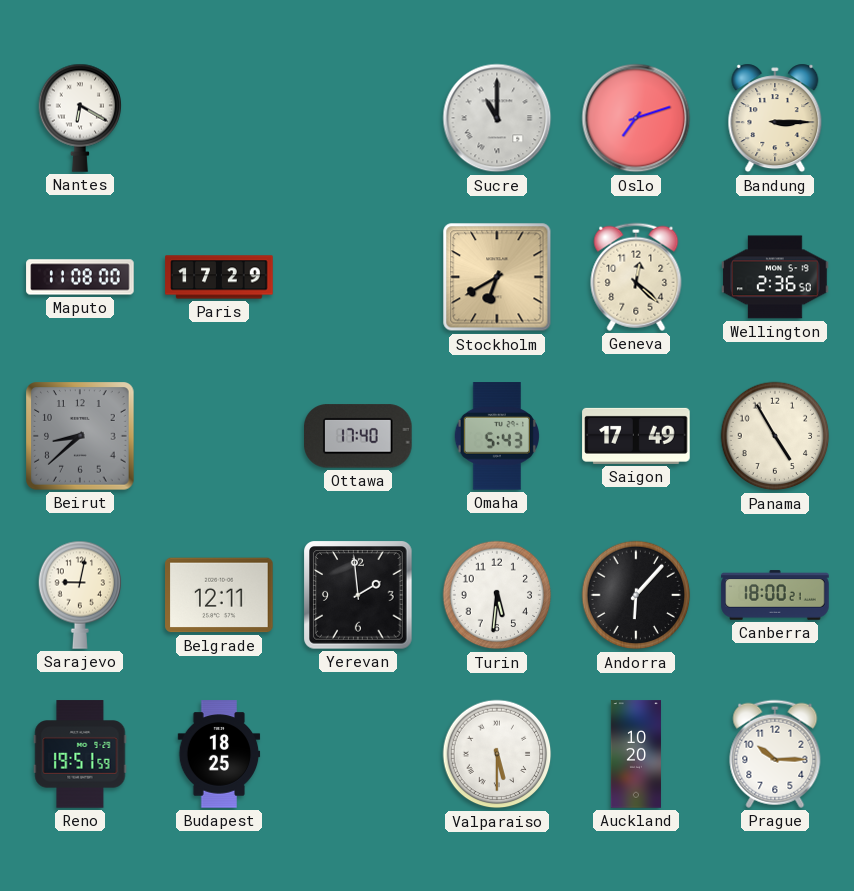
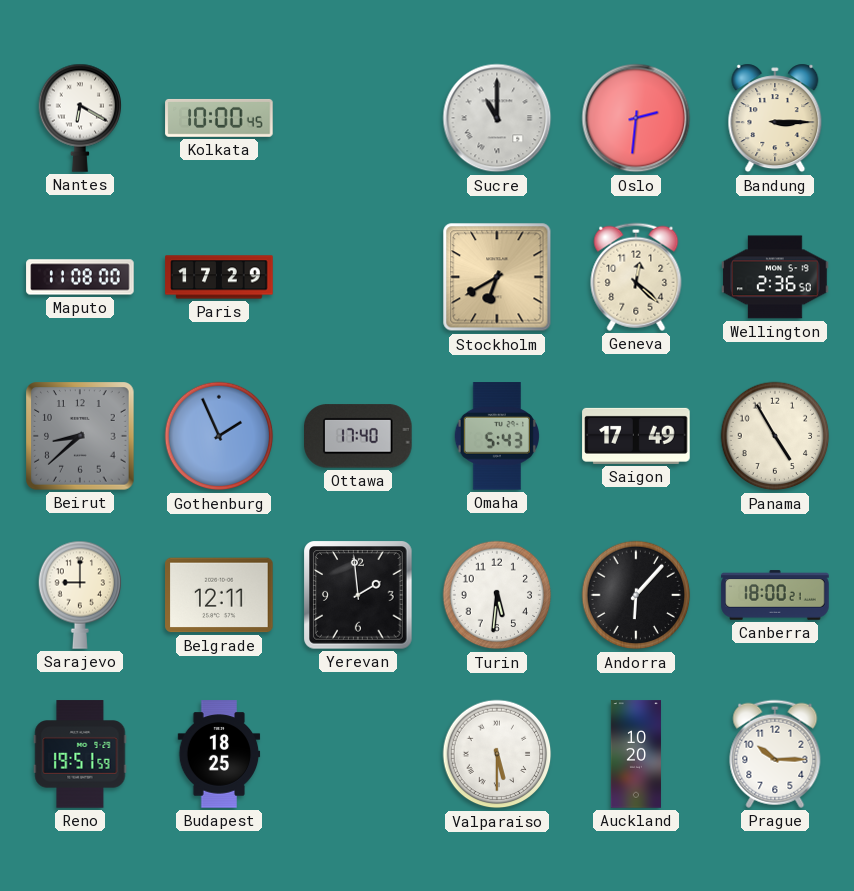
Kolkata: none -> 10:00
Oslo: 7:12 -> 2:31
Gothenburg: none -> 1:56
Sarajevo: 9:02 -> 9:00
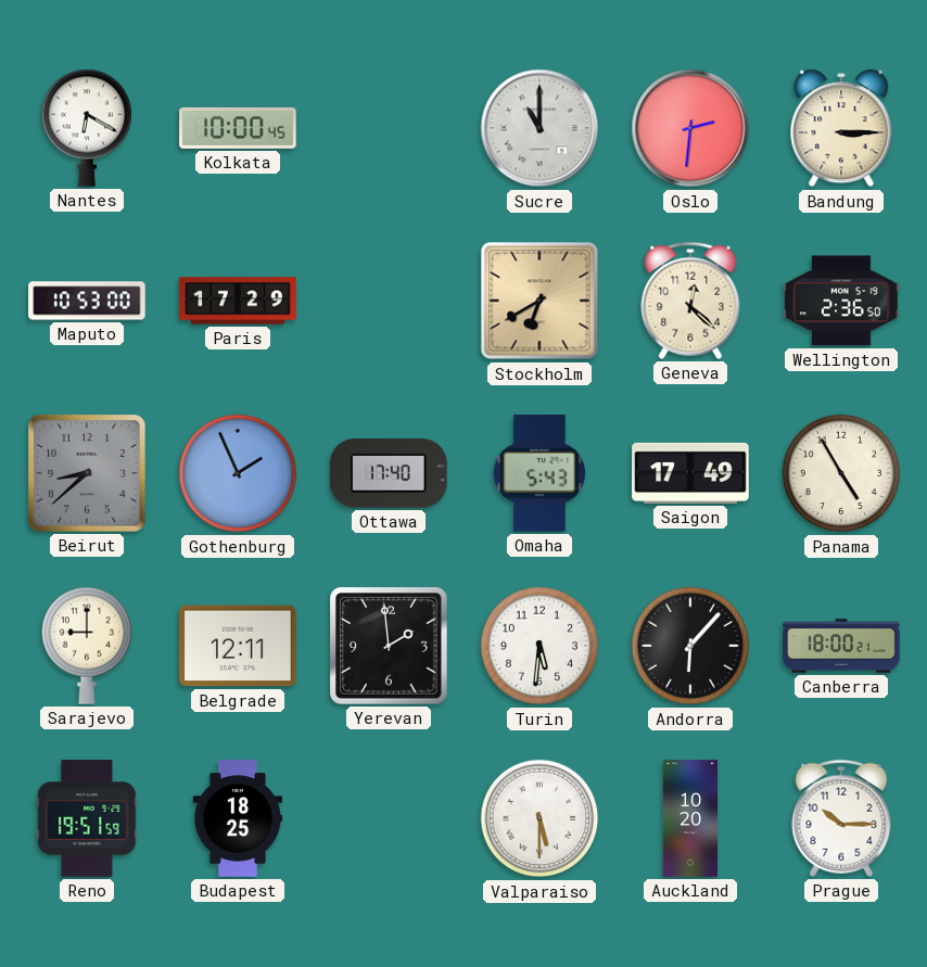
Maputo: 11:08 -> 10:53
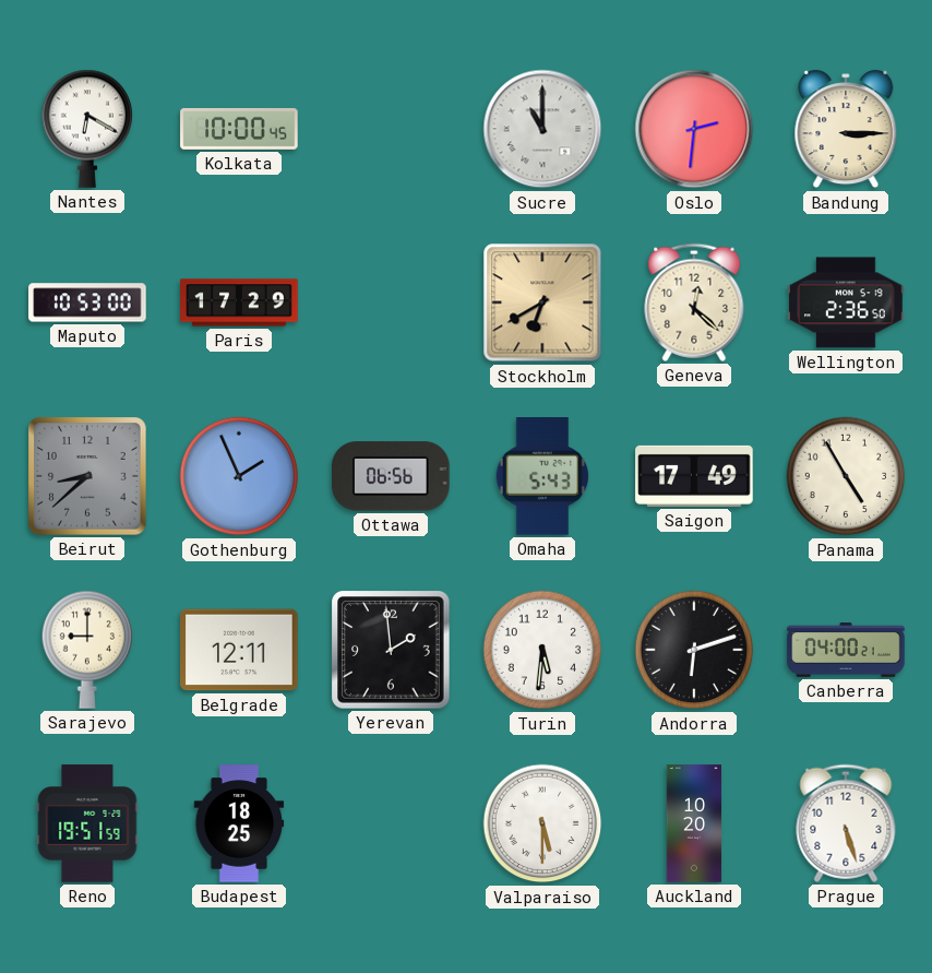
Ottawa: 17:40 -> 06:56
Andorra: 6:07 -> 6:12
Canberra: 18:00 -> 04:00
Prague: 10:15 -> 5:27
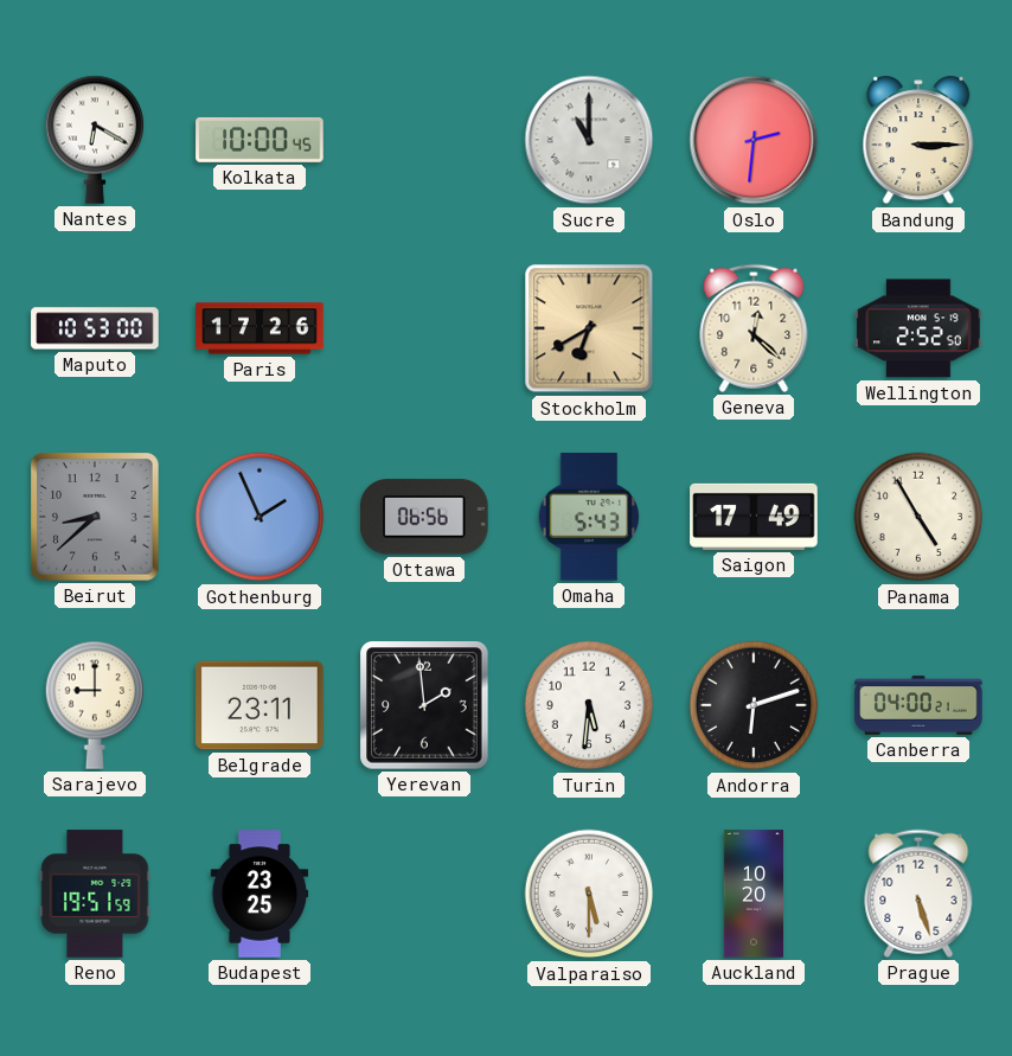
Paris: 17:29 -> 17:26
Wellington: 2:36 -> 2:52
Belgrade: 12:11 -> 23:11
Budapest: 18:25 -> 23:25
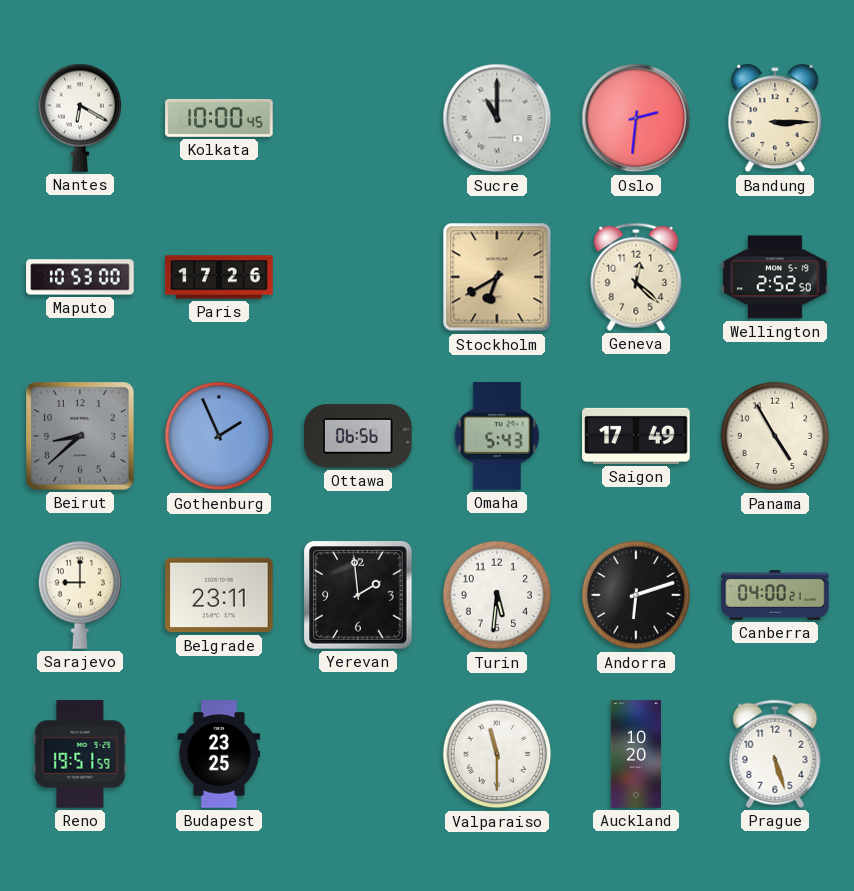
Valparaiso: 5:30 -> 11:30
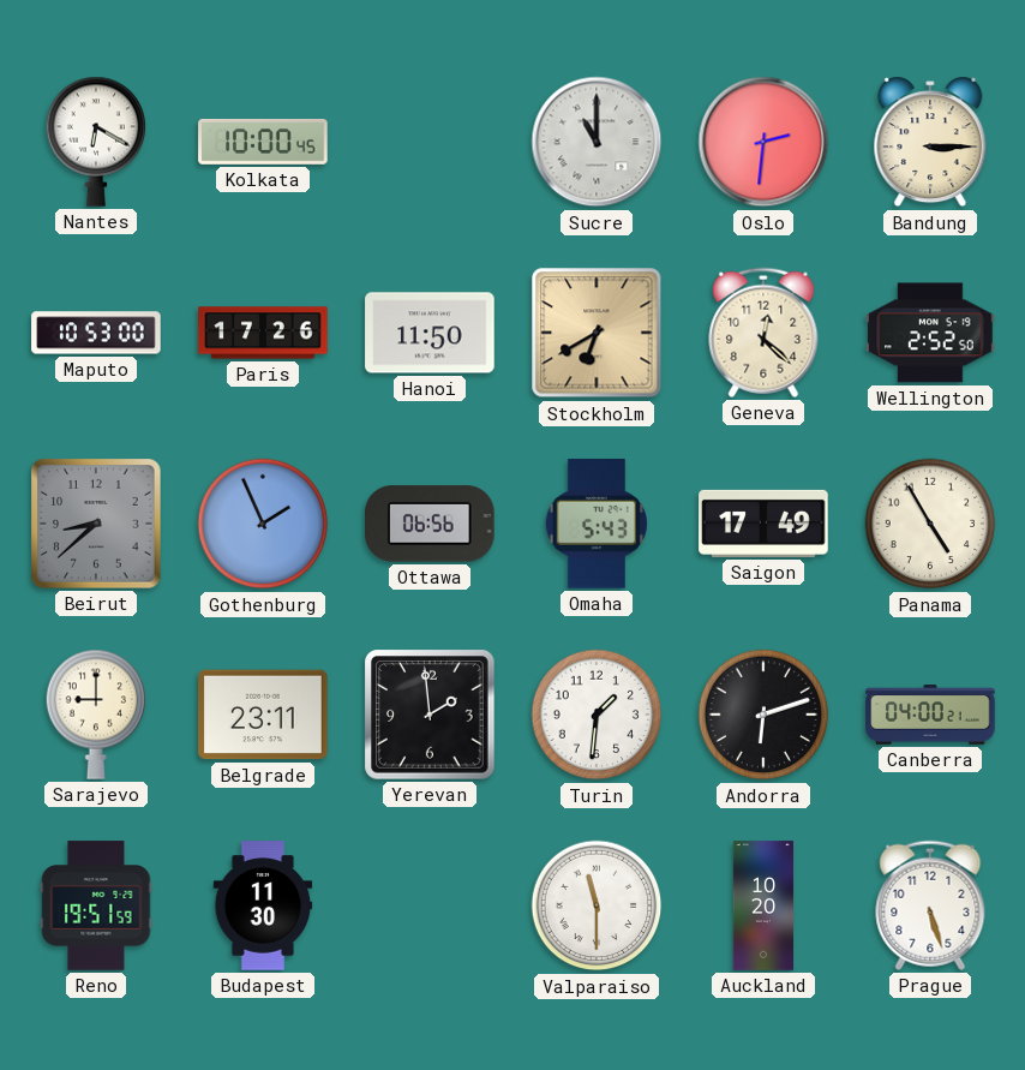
Hanoi: none -> 11:50
Turin: 5:31 -> 1:31
Budapest: 23:25 -> 11:30
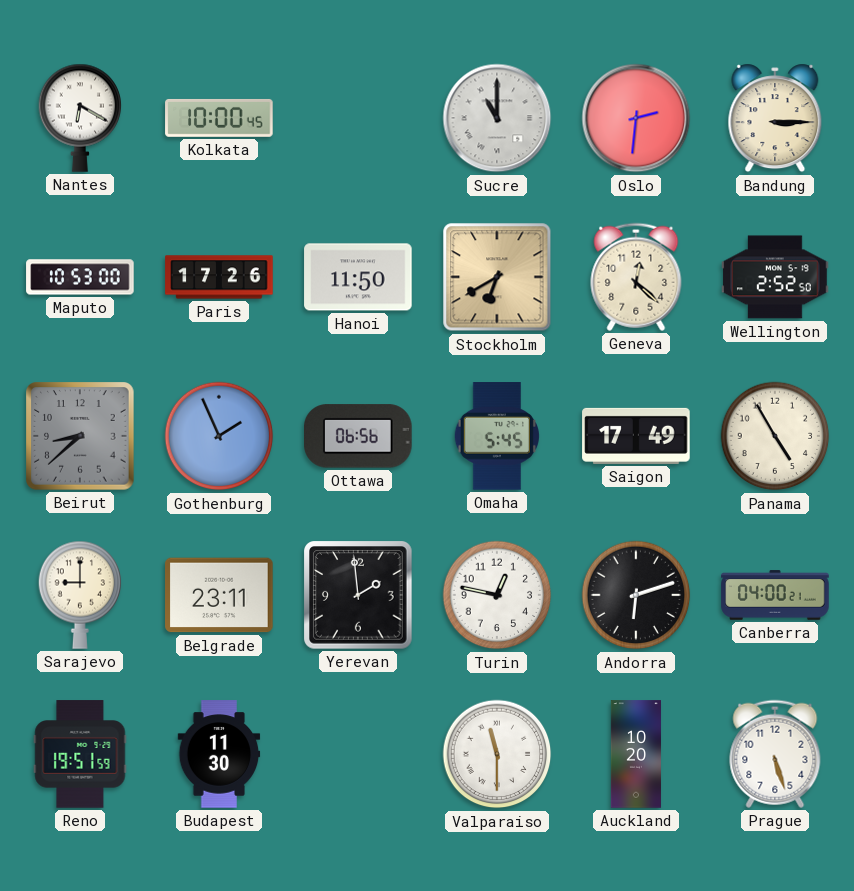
Omaha: 5:43 -> 5:45
Turin: 1:31 -> 12:47
